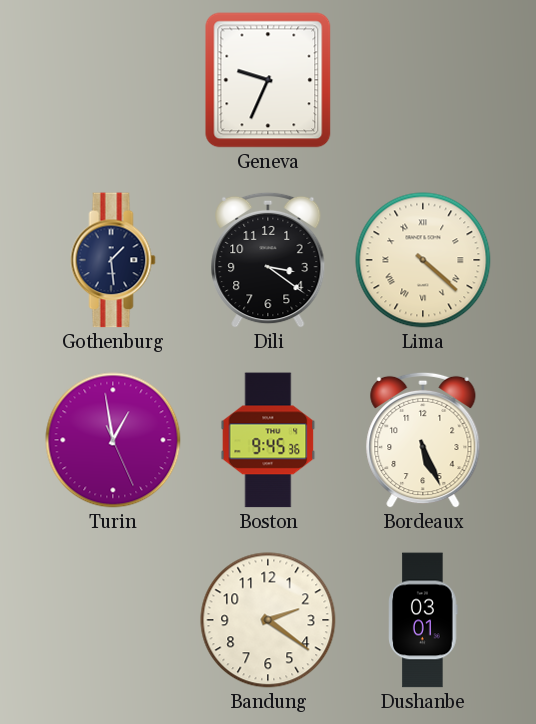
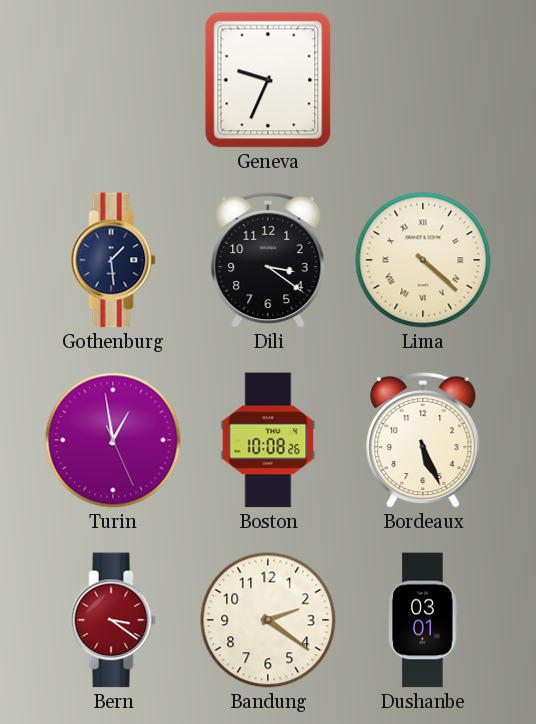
Boston: 9:45 -> 10:08
Bern: none -> 3:21
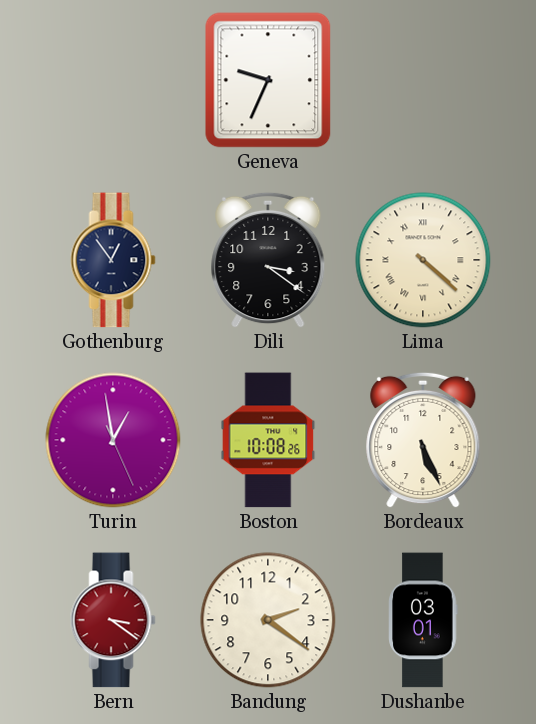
Gothenburg: 1:29 -> 12:54
